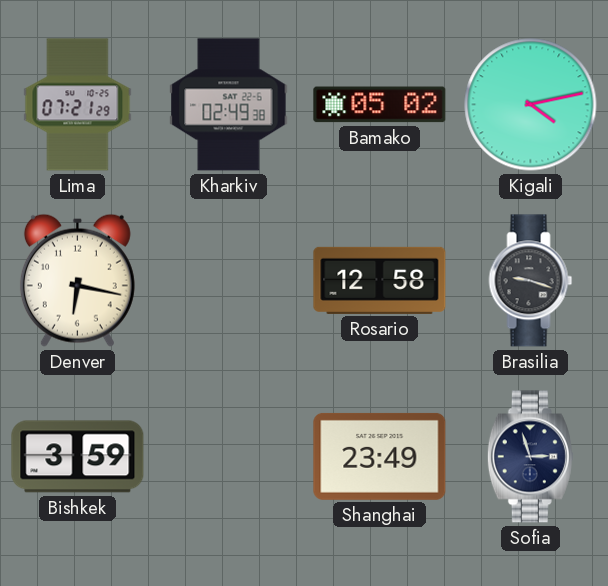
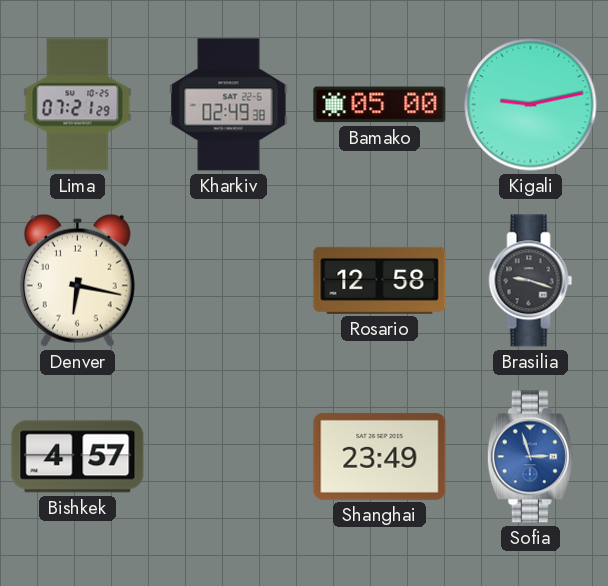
Bamako: 05:02 -> 05:00
Kigali: 4:13 -> 9:13
Bishkek: 3:59 -> 4:57
Sofia dial: navy -> blue
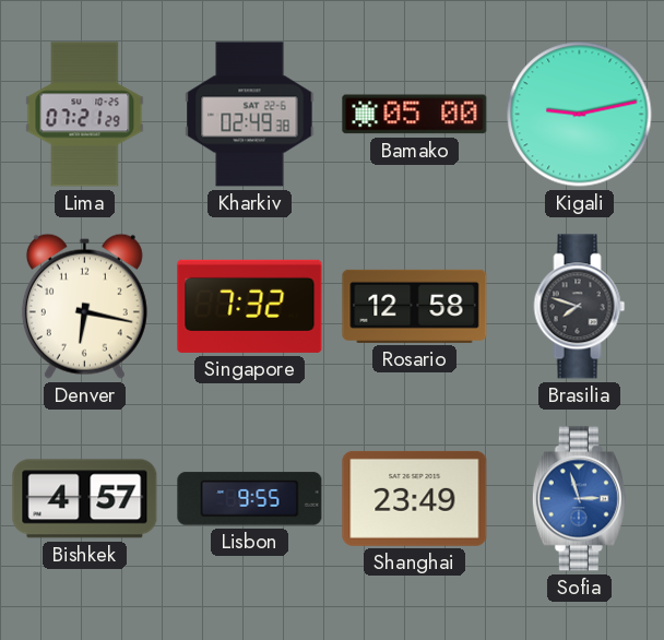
Singapore: none -> 7:32
Brasilia: 9:18 -> 7:48
Lisbon: none -> 9:55
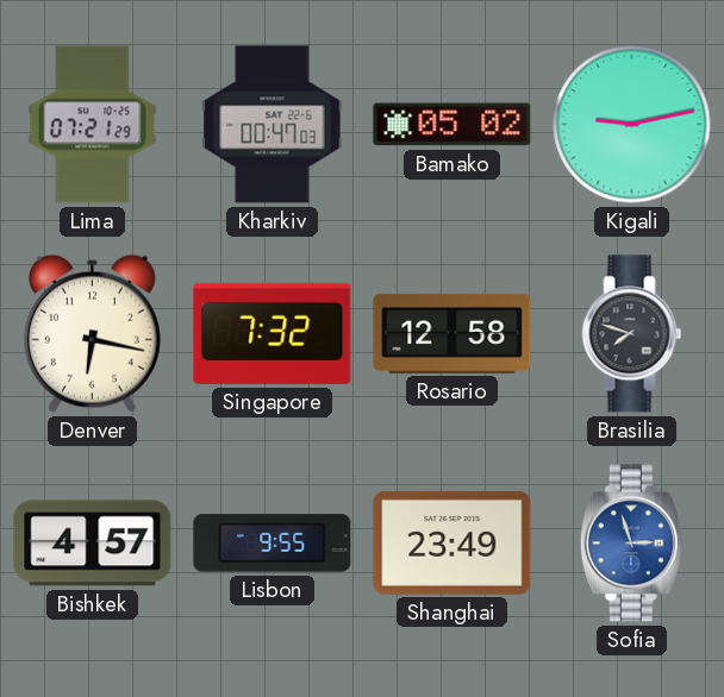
Kharkiv: 02:49 -> 00:47
Bamako: 05:00 -> 05:02
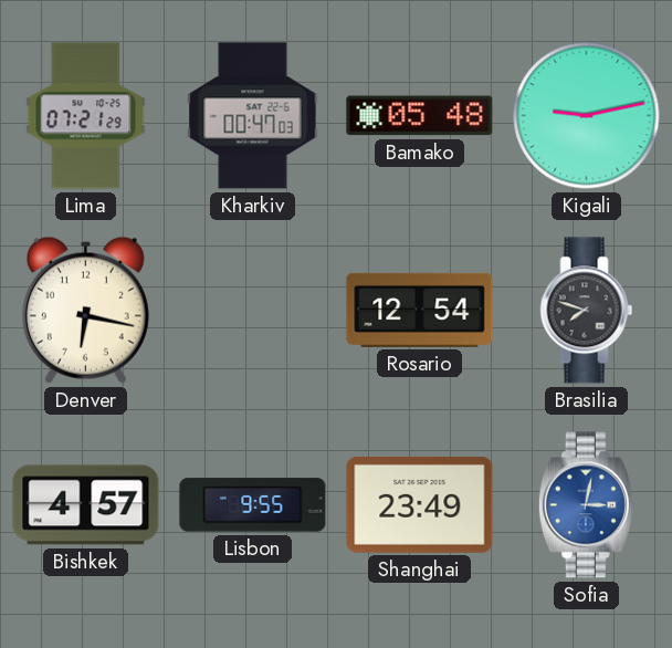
Bamako: 05:02 -> 05:48
Singapore: 7:32 -> none
Rosario: 12:58 -> 12:54
Sofia: 2:57 -> 3:02
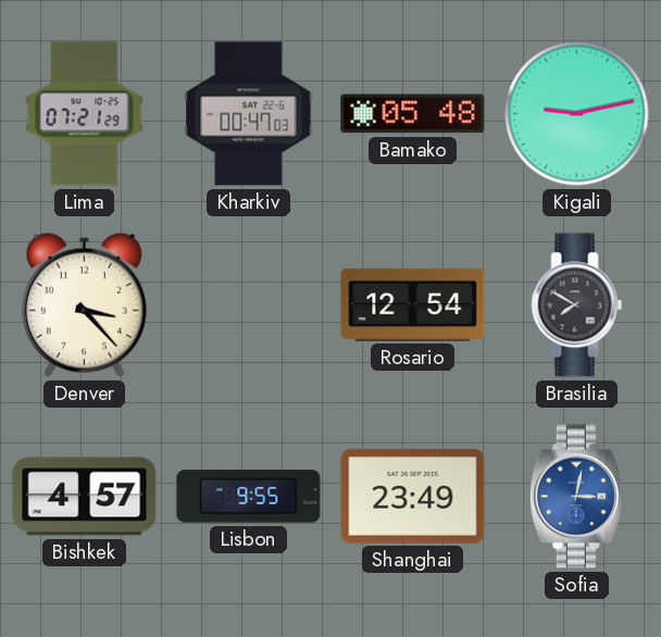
Denver: 6:17 -> 3:23
Brasilia: 7:48 -> 7:50
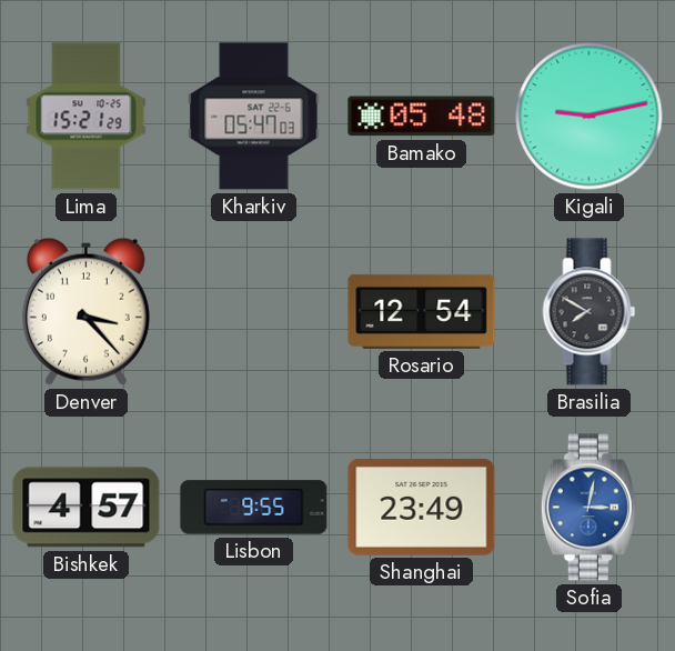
Lima: 07:21 -> 15:21
Kharkiv: 00:47 -> 05:47
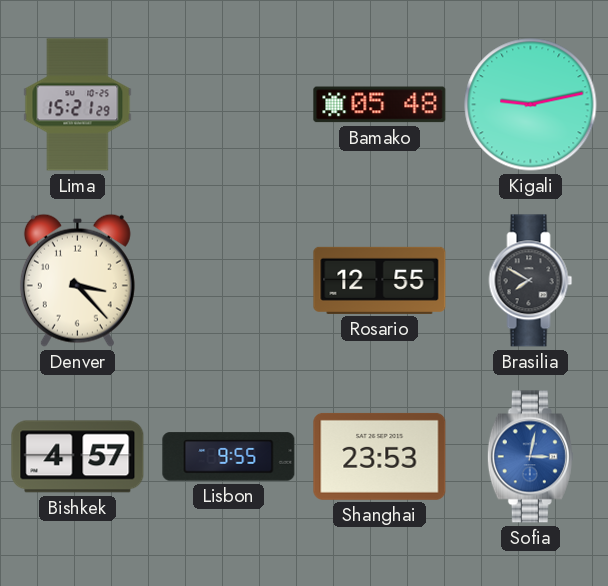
Kharkiv: 05:47 -> none
Rosario: 12:54 -> 12:55
Shanghai: 23:49 -> 23:53
